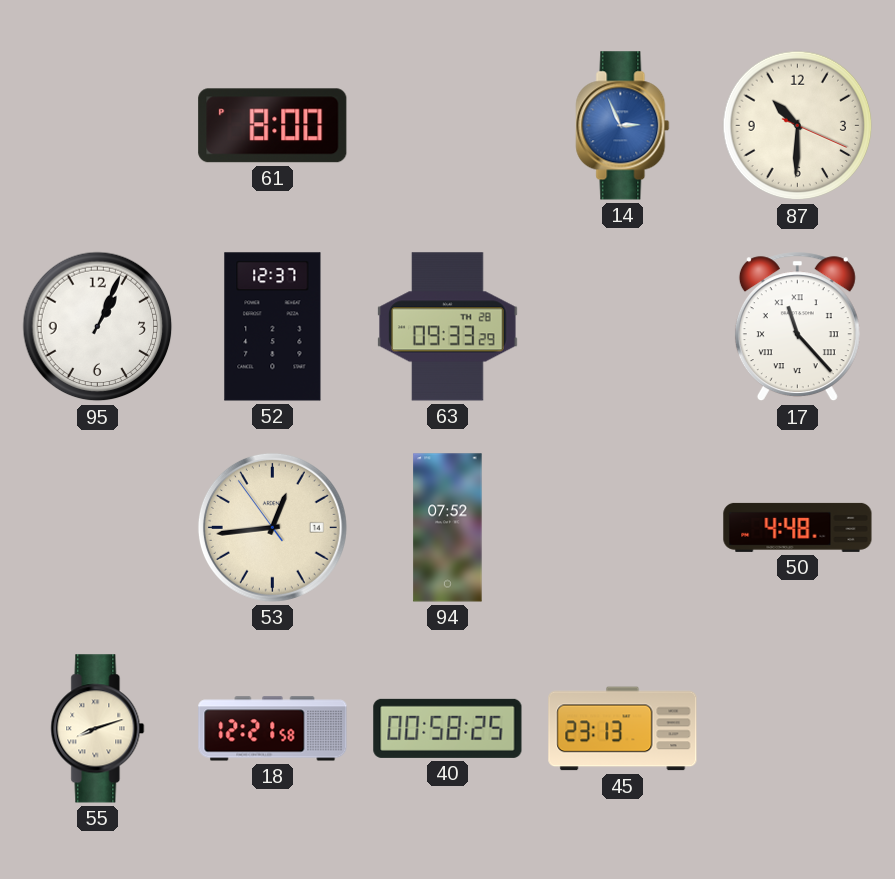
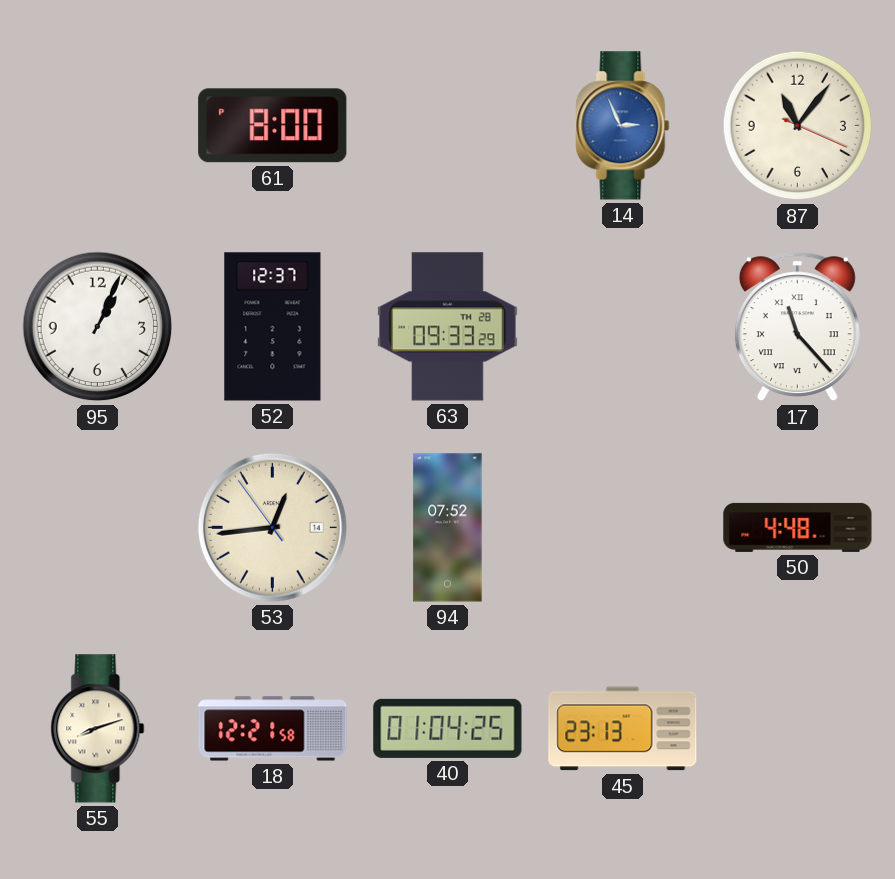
87: 10:30 -> 11:06
40: 00:58 -> 01:04
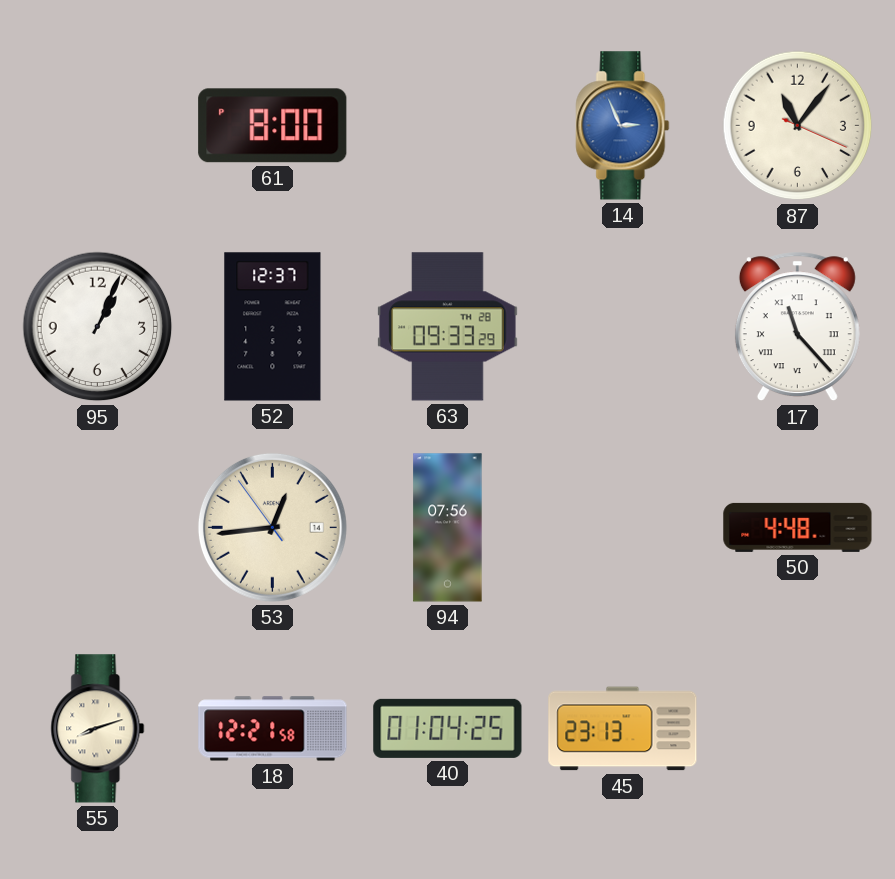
94: 07:52 -> 07:56
